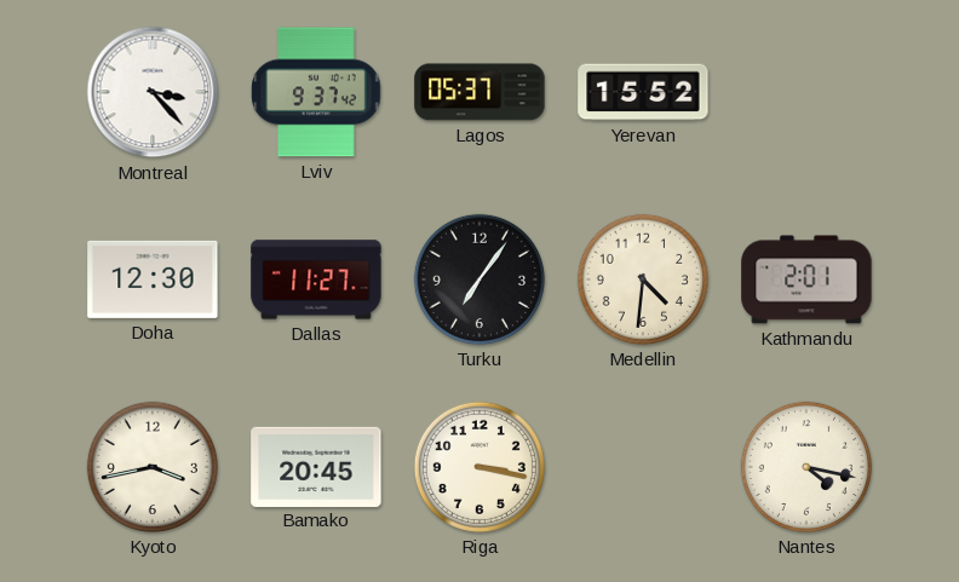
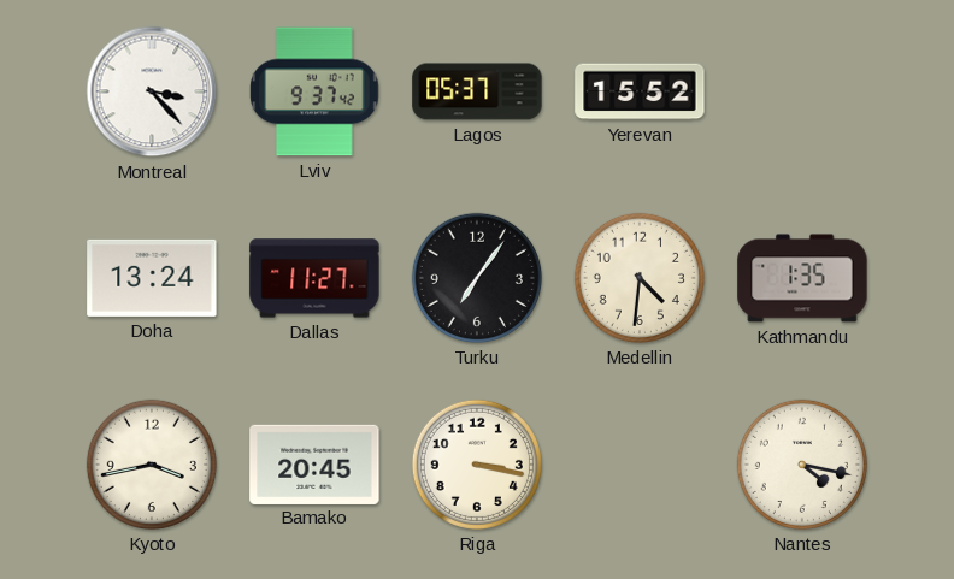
Doha: 12:30 -> 13:24
Kathmandu: 2:01 -> 1:35
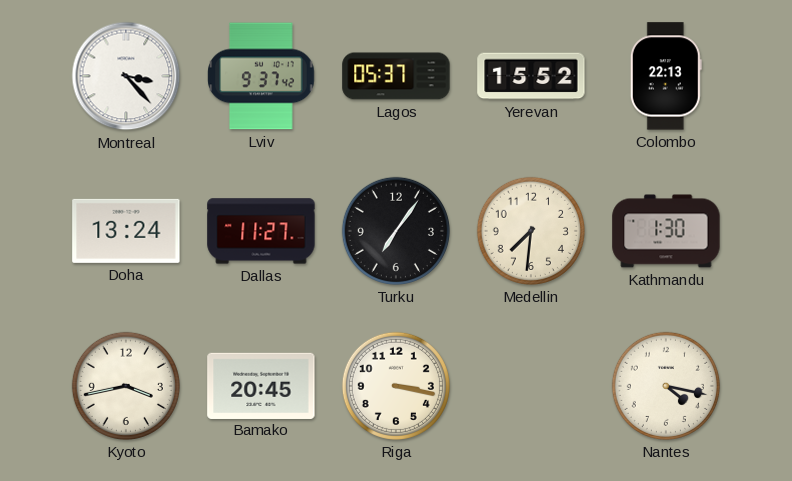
Colombo: none -> 22:13
Medellin: 4:31 -> 7:31
Kathmandu: 1:35 -> 1:30
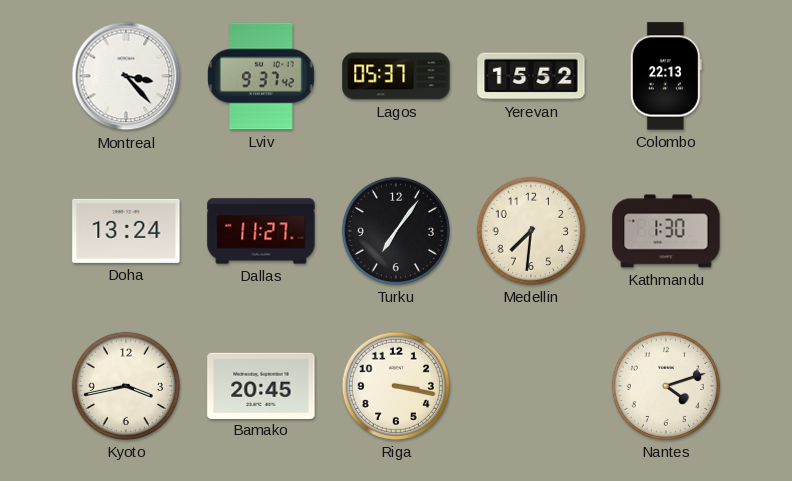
Nantes: 4:17 -> 4:12
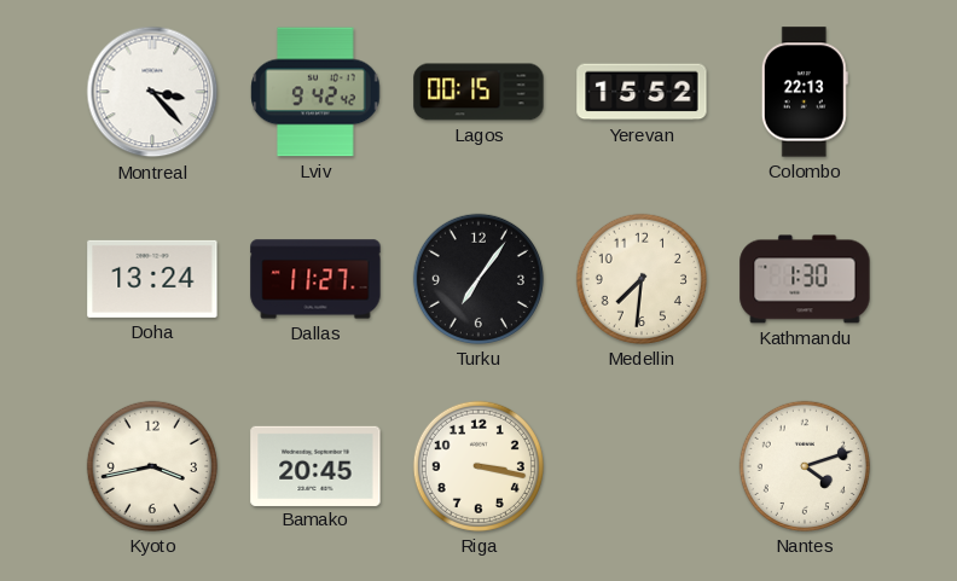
Lviv: 9:37 -> 9:42
Lagos: 05:37 -> 00:15
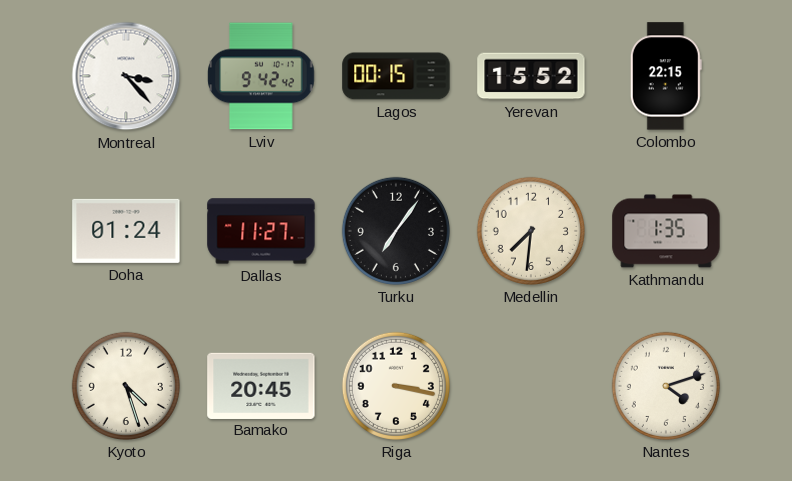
Colombo: 22:13 -> 22:15
Doha: 13:24 -> 01:24
Kathmandu: 1:30 -> 1:35
Kyoto: 3:43 -> 4:27
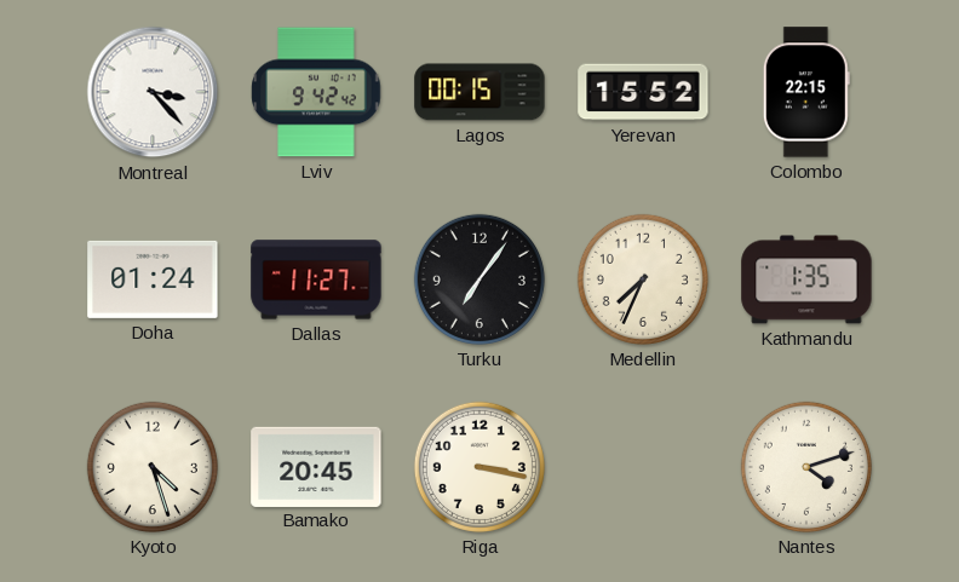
Medellin: 7:31 -> 7:34
